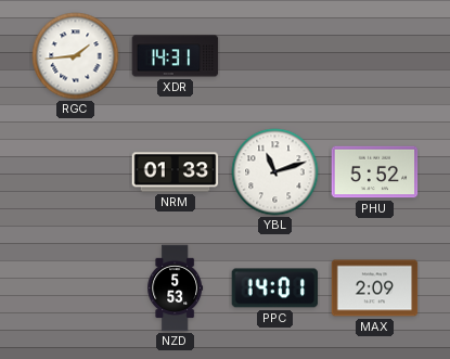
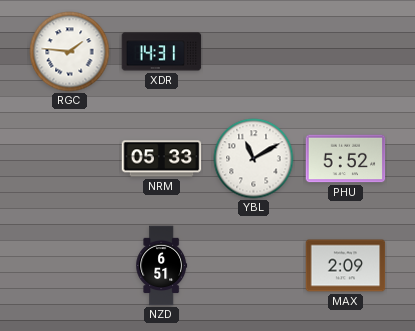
RGC: 1:44 -> 1:46
NRM: 01:33 -> 05:33
YBL: 11:12 -> 11:10
NZD: 5:53 -> 6:51
PPC: 14:01 -> none
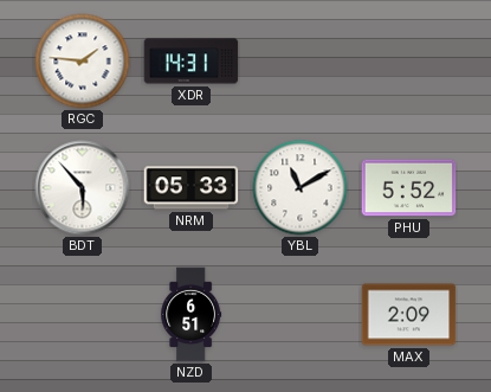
BDT: none -> 5:53
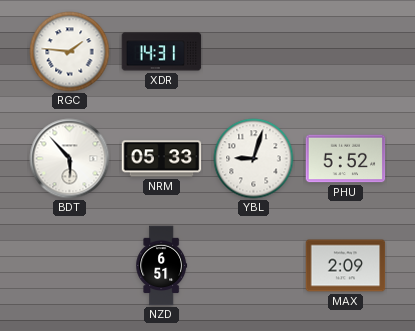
YBL: 11:10 -> 9:03
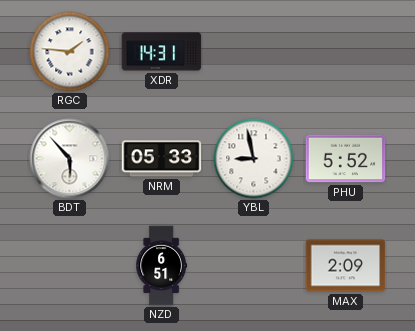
YBL: 9:03 -> 8:58
